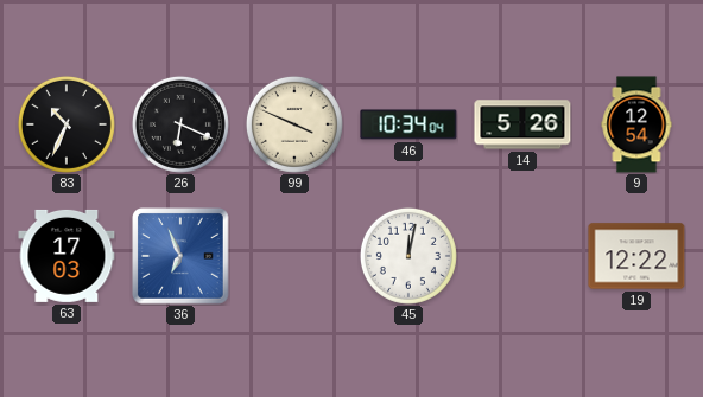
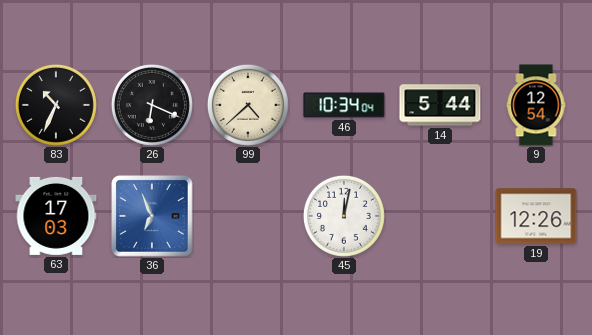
99: 3:49 -> 4:38
14: 5:26 -> 5:44
19: 12:22 -> 12:26
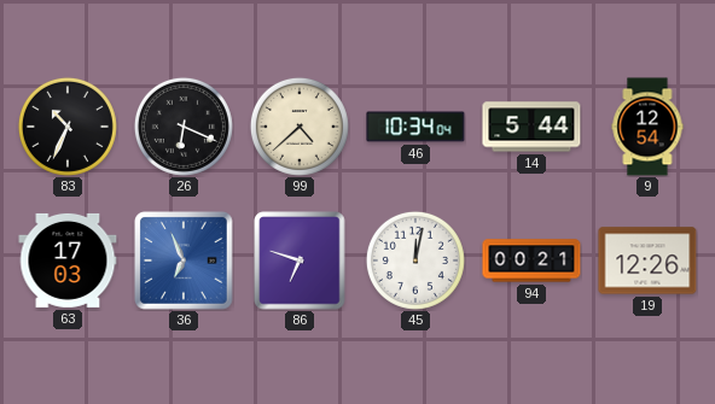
86: none -> 6:48
94: none -> 00:21
